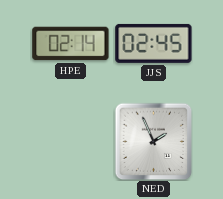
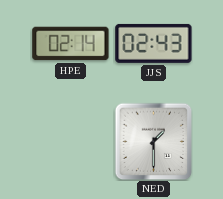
JJS: 02:45 -> 02:43
NED: 1:56 -> 1:30
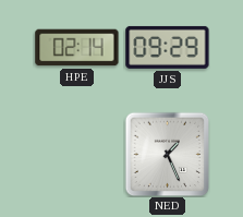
JJS: 02:43 -> 09:29
NED: 1:30 -> 1:26
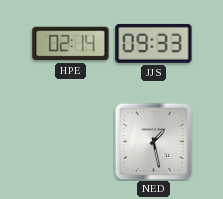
JJS: 09:29 -> 09:33
NED: 1:26 -> 1:28
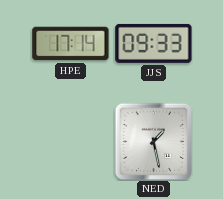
HPE: 02:14 -> 17:14
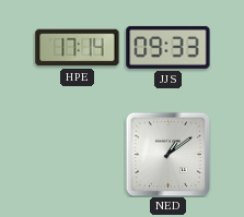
NED: 1:28 -> 1:09
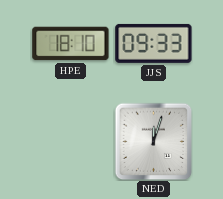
HPE: 17:14 -> 18:10
NED: 1:09 -> 12:03
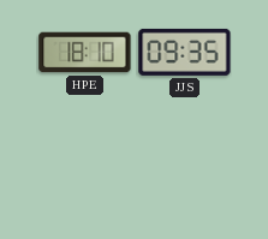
JJS: 09:33 -> 09:35
NED: 12:03 -> none
